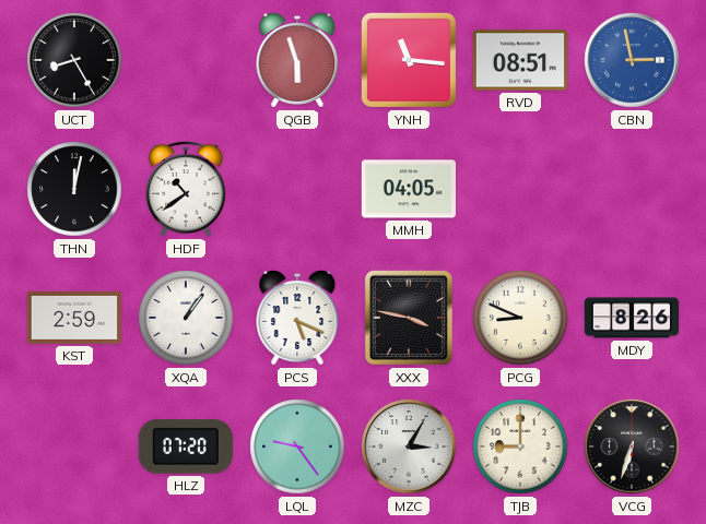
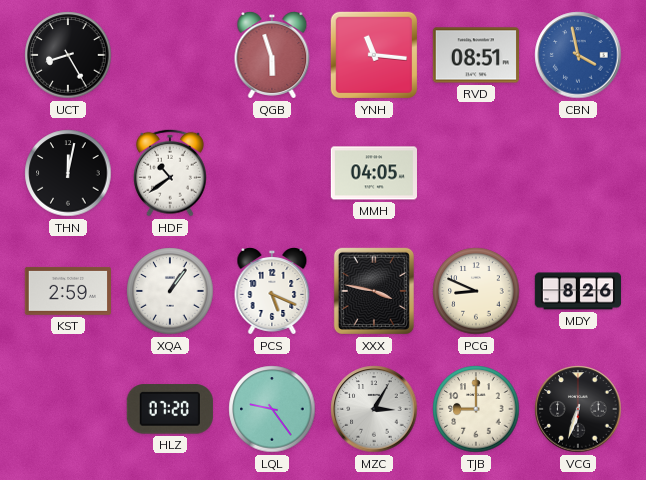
CBN: 2:58 -> 3:58
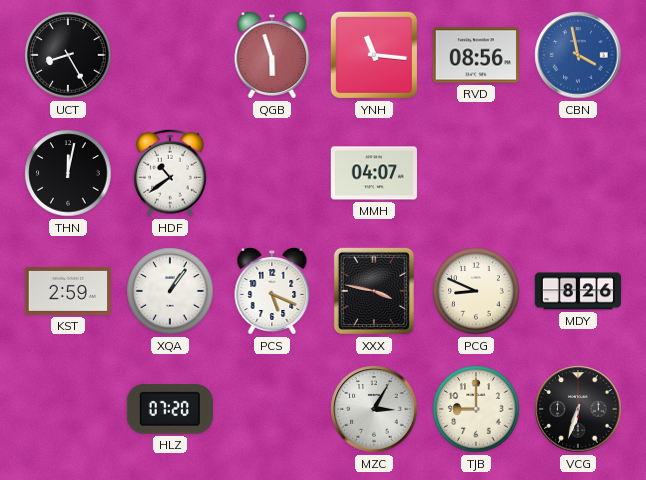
RVD: 08:51 -> 08:56
MMH: 04:05 -> 04:07
LQL: 9:24 -> none
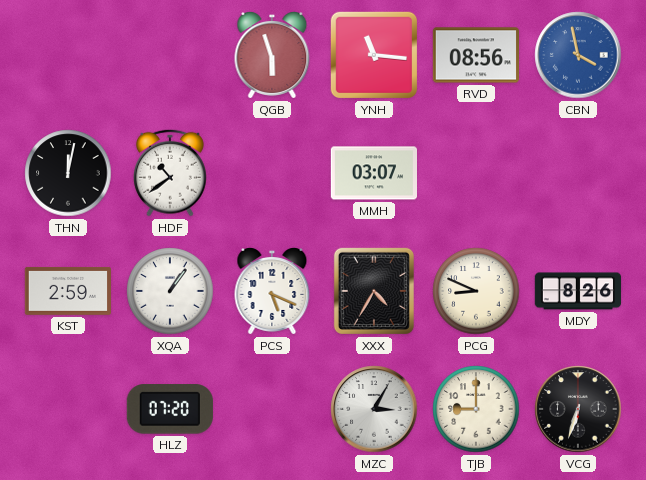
UCT: 8:25 -> none
MMH: 04:07 -> 03:07
XXX: 3:47 -> 4:35
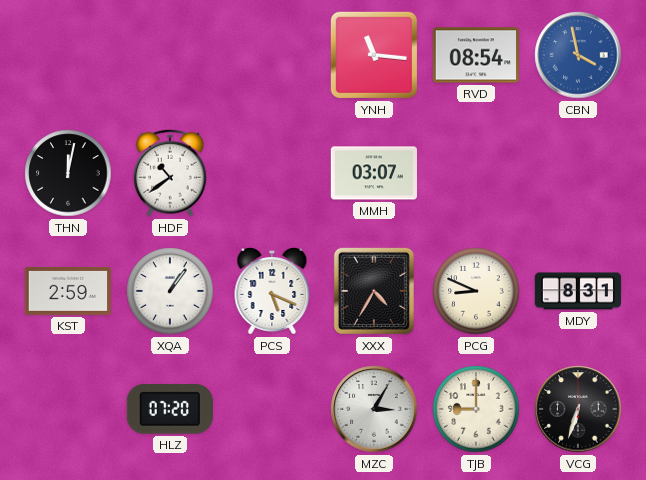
QGB: 5:57 -> none
RVD: 08:56 -> 08:54
MDY: 8:26 -> 8:31
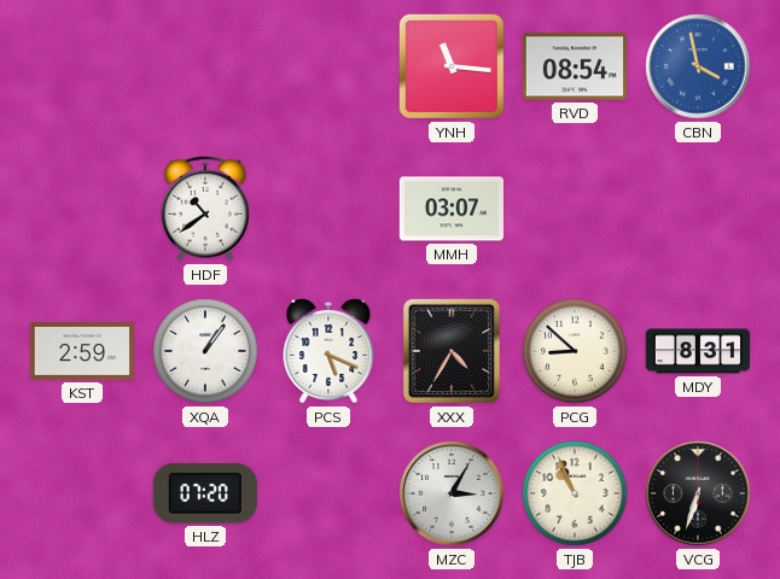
THN: 12:02 -> none
PCG: 8:49 -> 8:52
TJB: 9:00 -> 10:56
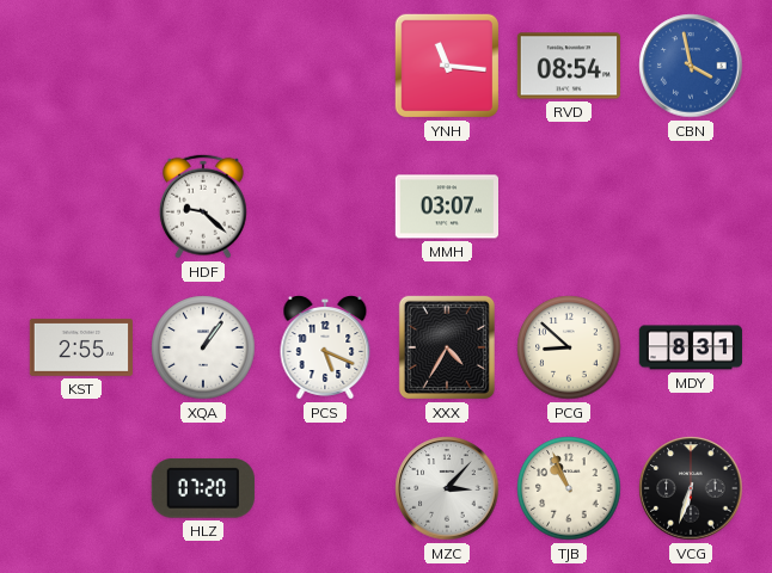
HDF: 10:39 -> 9:22
KST: 2:59 -> 2:55
MZC: 3:05 -> 3:07
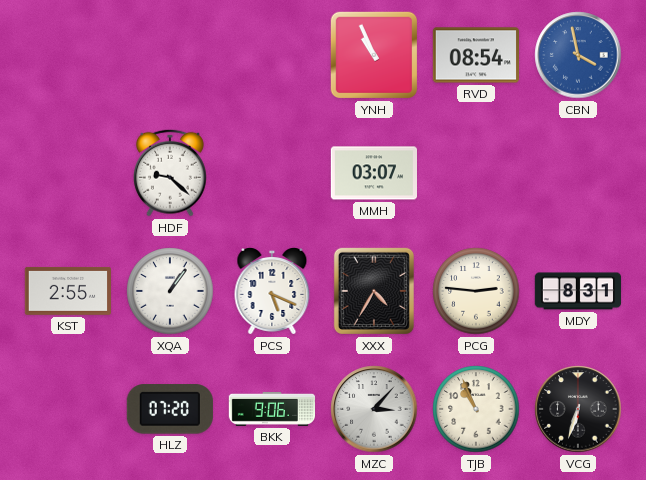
YNH: 11:16 -> 10:56
PCG: 8:52 -> 2:46
BKK: none -> 9:06
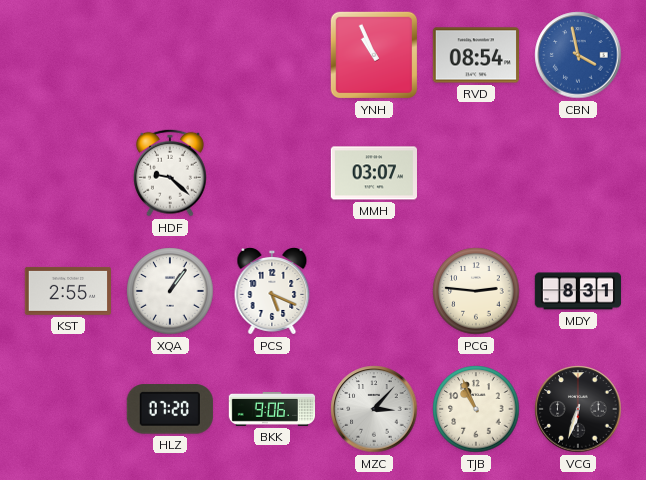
XXX: 4:35 -> none
